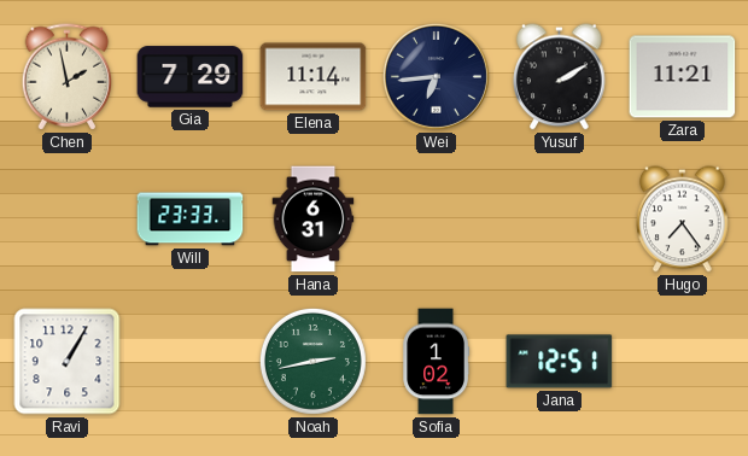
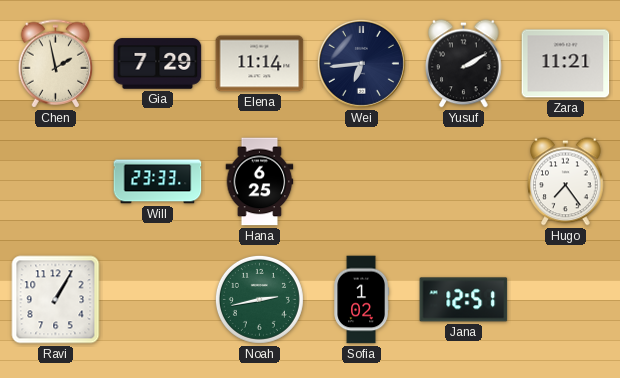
Hana: 6:31 -> 6:25
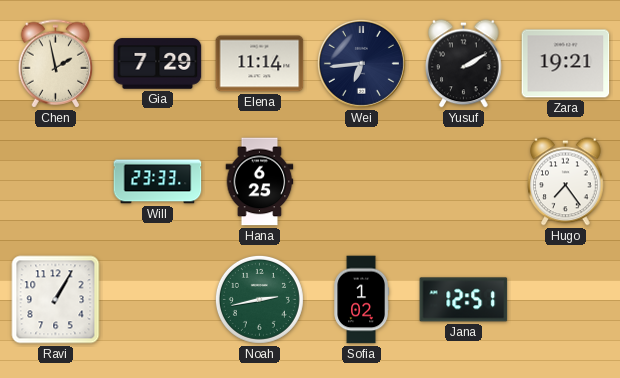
Zara: 11:21 -> 19:21
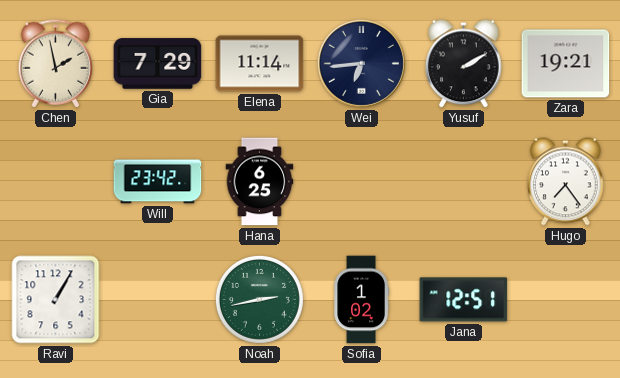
Will: 23:33 -> 23:42
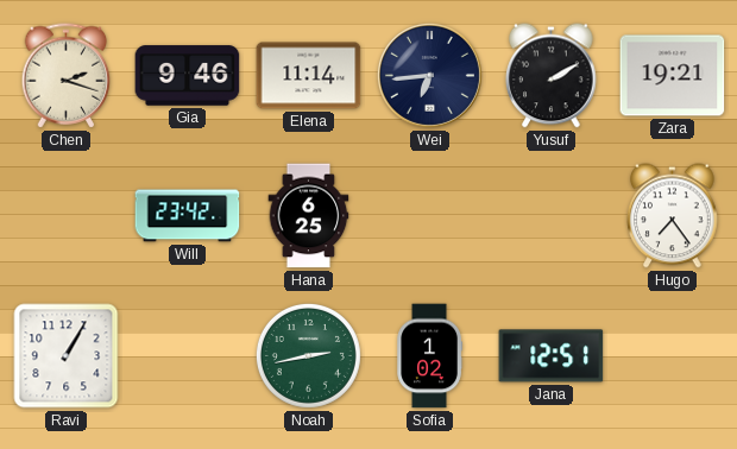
Chen: 1:58 -> 2:18
Gia: 7:29 -> 9:46
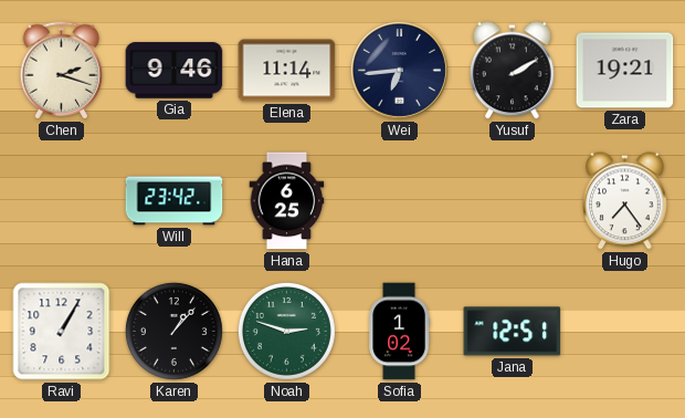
Karen: none -> 1:07
Noah: 2:43 -> 2:48
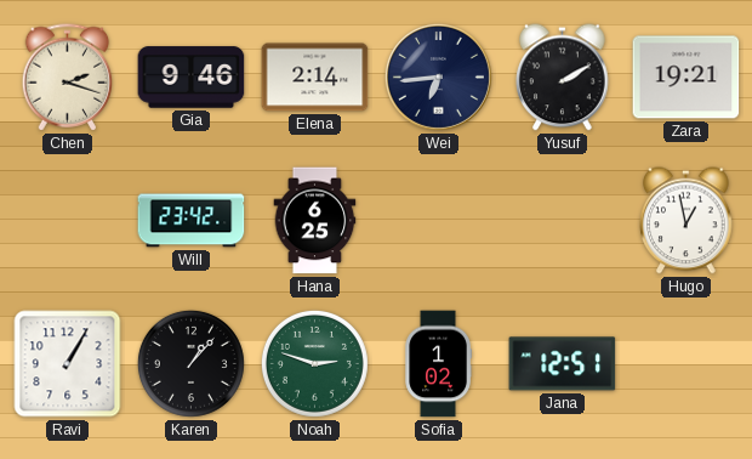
Elena: 11:14 -> 2:14
Hugo: 7:24 -> 12:58
